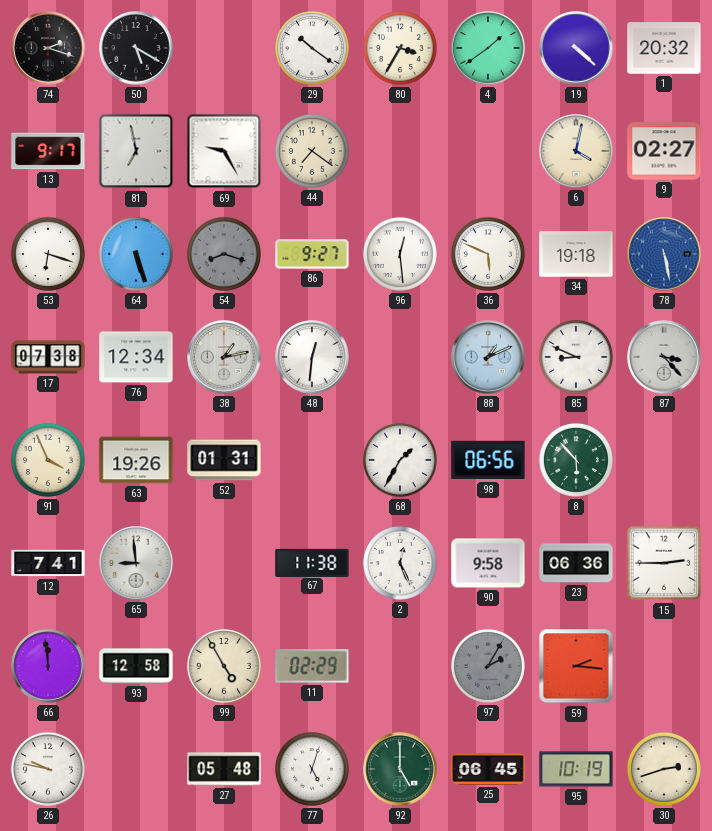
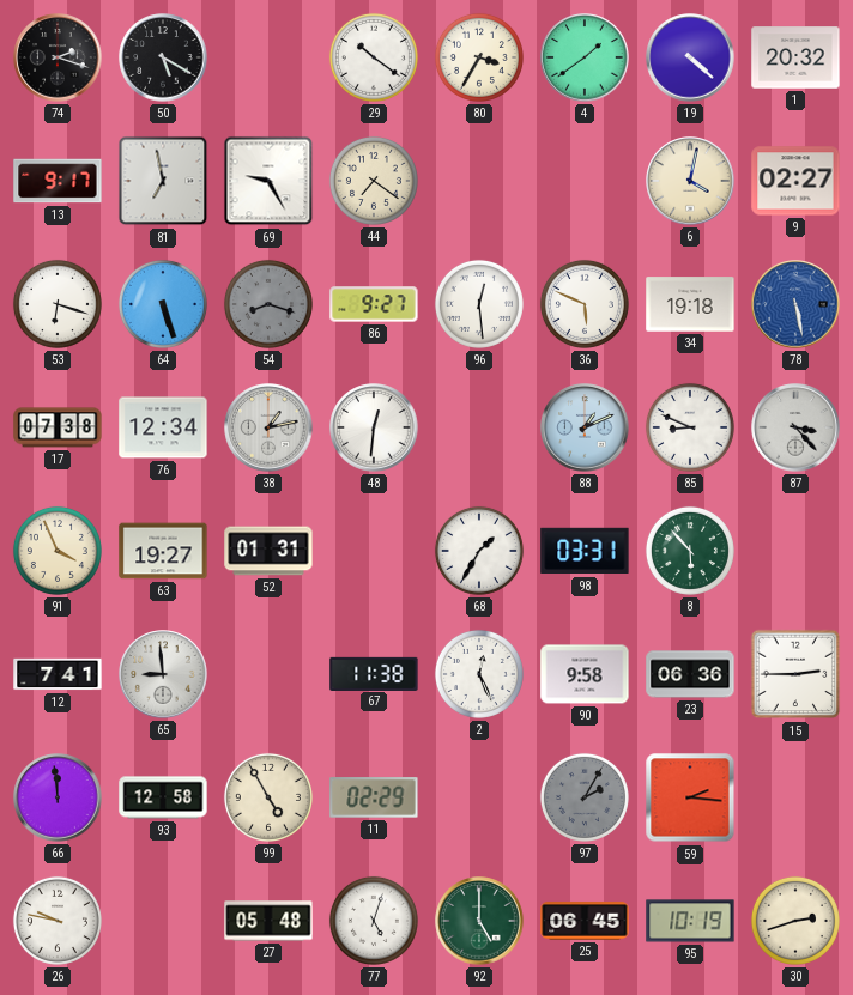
63: 19:26 -> 19:27
98: 06:56 -> 03:31
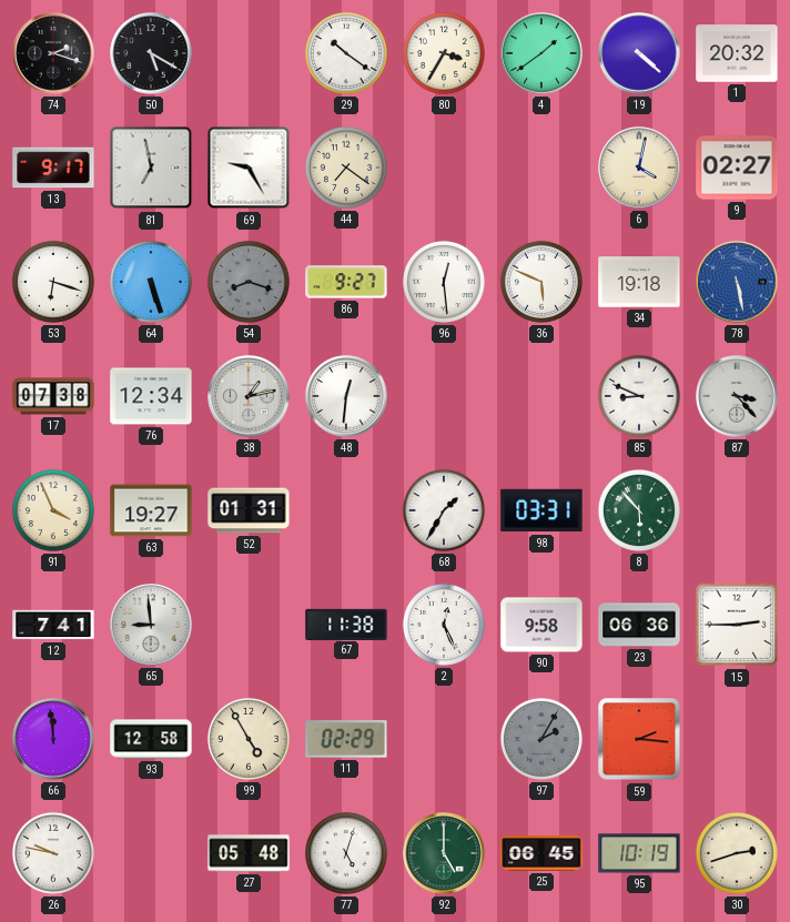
88: 1:11 -> none
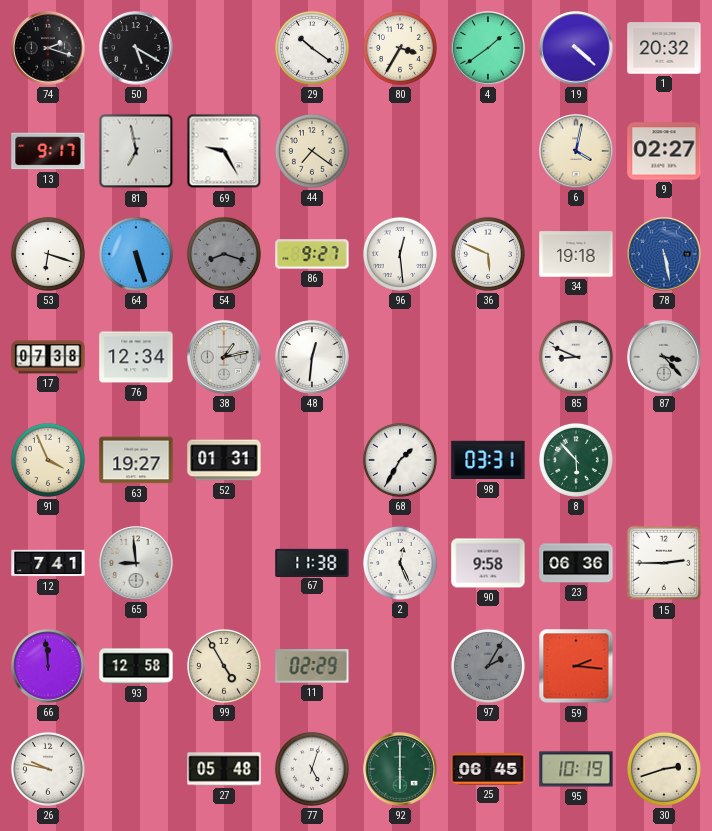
92: 5:00 -> 6:00
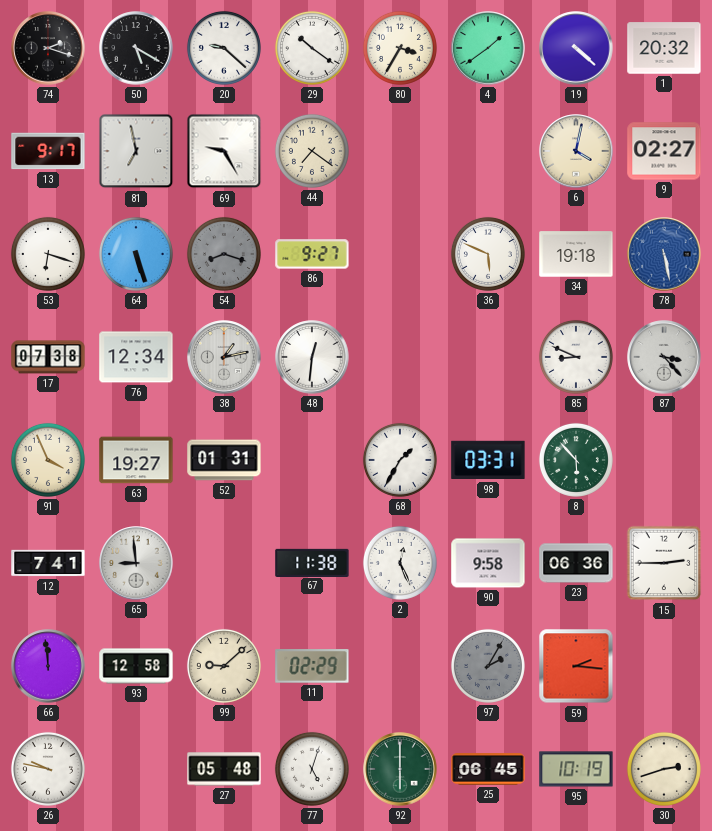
20: none -> 9:22
96: 12:29 -> none
99: 4:55 -> 9:08
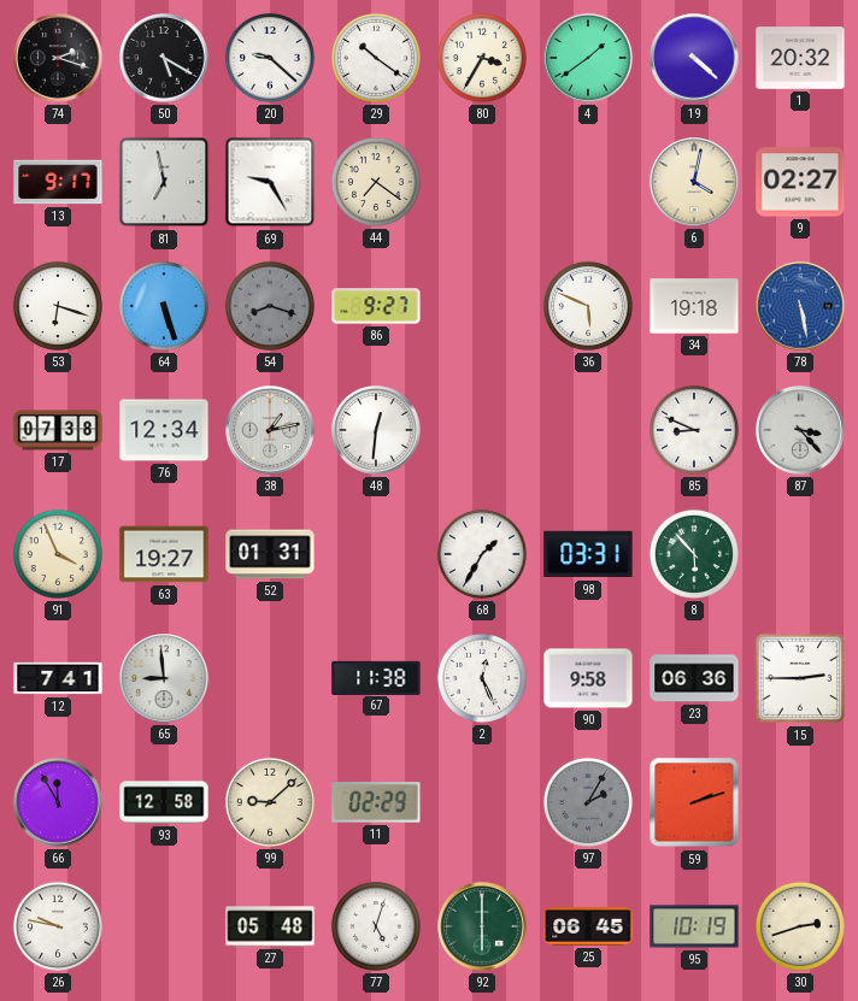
66: 11:59 -> 11:55
59: 2:16 -> 2:12
